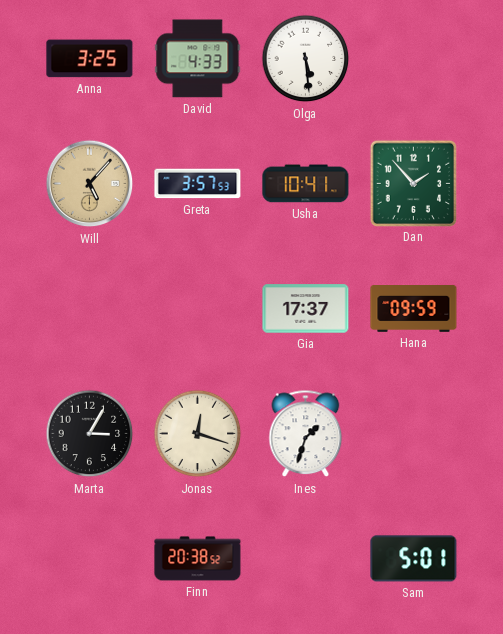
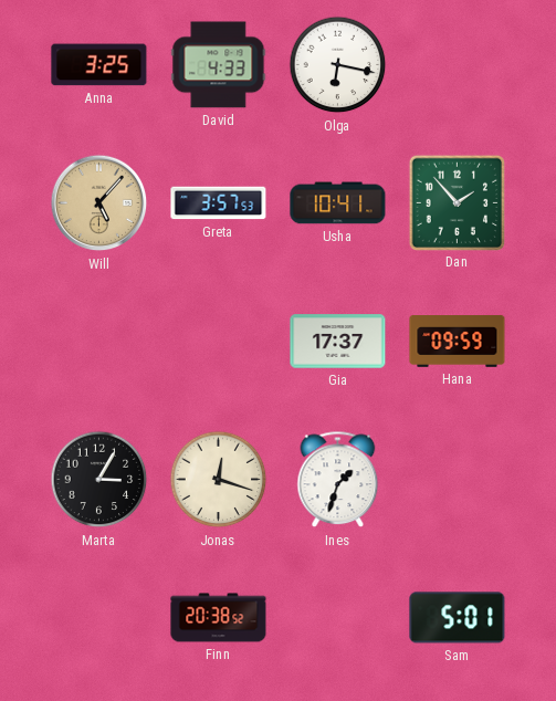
Olga: 5:29 -> 6:17
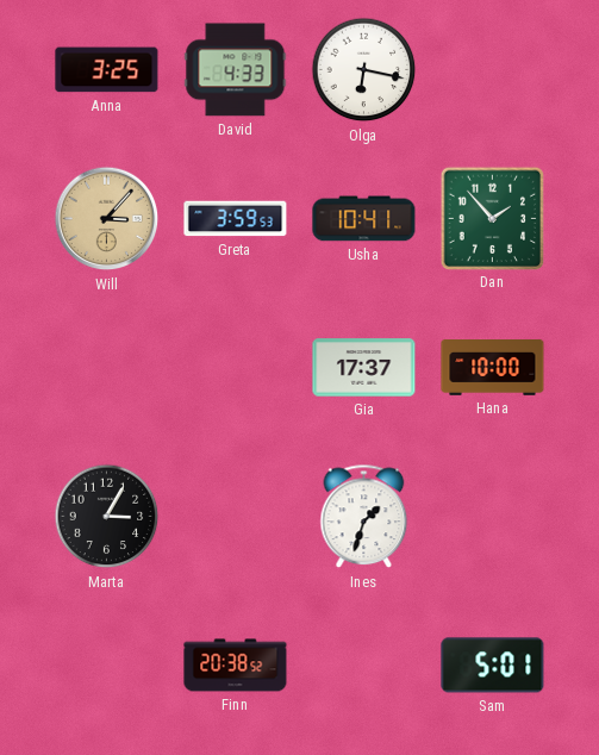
Will: 5:07 -> 3:07
Greta: 3:57 -> 3:59
Hana: 09:59 -> 10:00
Jonas: 12:18 -> none
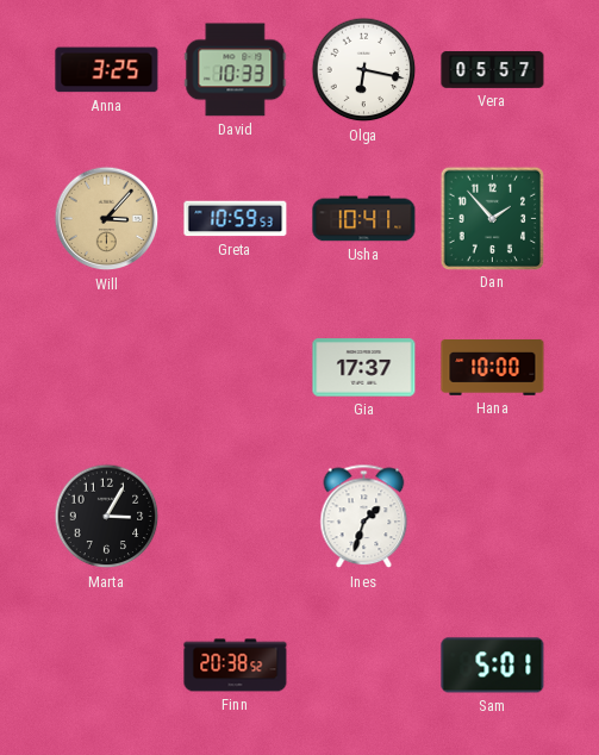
David: 4:33 -> 10:33
Vera: none -> 05:57
Greta: 3:59 -> 10:59
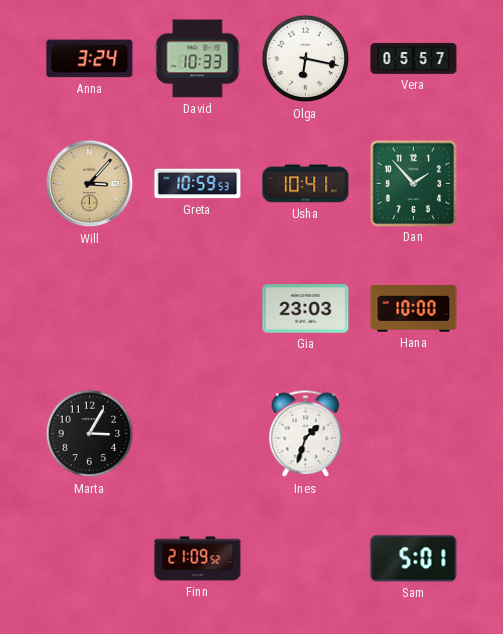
Anna: 3:25 -> 3:24
Gia: 17:37 -> 23:03
Finn: 20:38 -> 21:09
